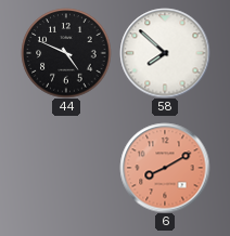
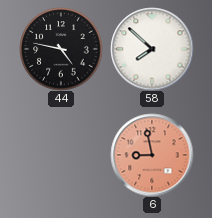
44: 4:49 -> 4:47
6: 8:10 -> 8:58
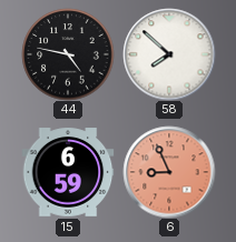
15: none -> 6:59
6: 8:58 -> 8:56
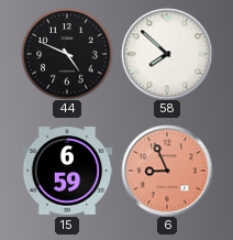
44: 4:47 -> 4:49
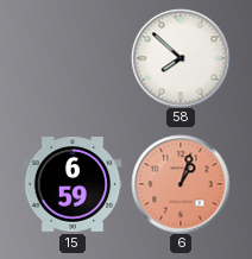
44: 4:49 -> none
6: 8:56 -> 1:03
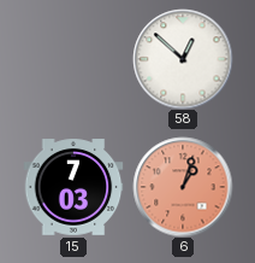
58: 7:52 -> 12:52
15: 6:59 -> 7:03
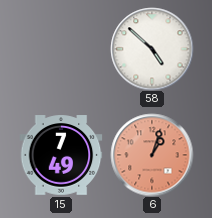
58: 12:52 -> 4:52
15: 7:03 -> 7:49
